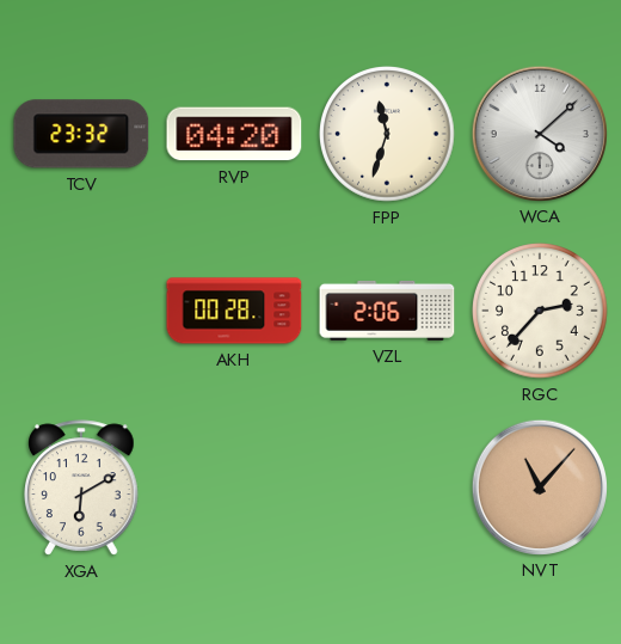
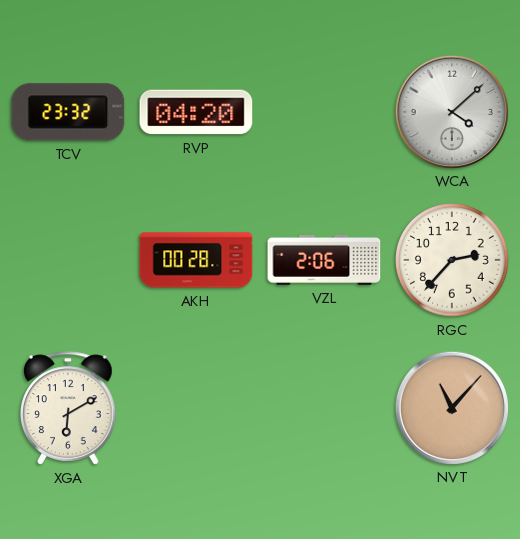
FPP: 11:33 -> none
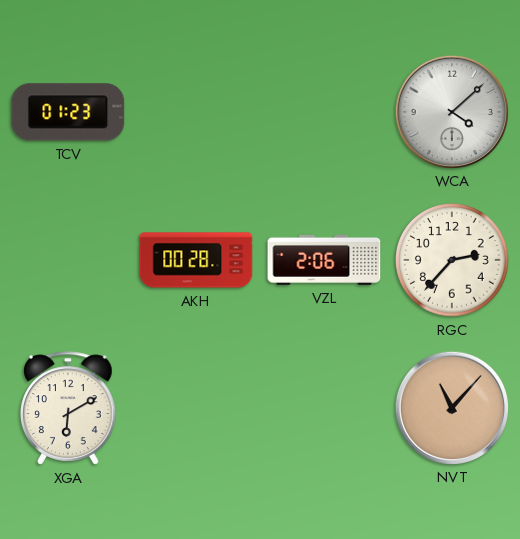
TCV: 23:32 -> 01:23
RVP: 04:20 -> none
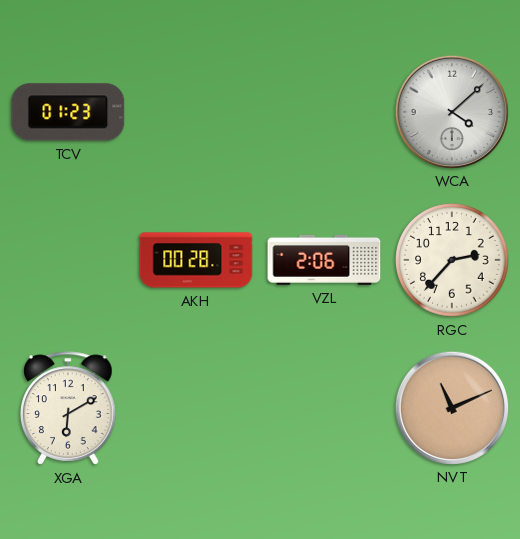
NVT: 11:07 -> 11:11
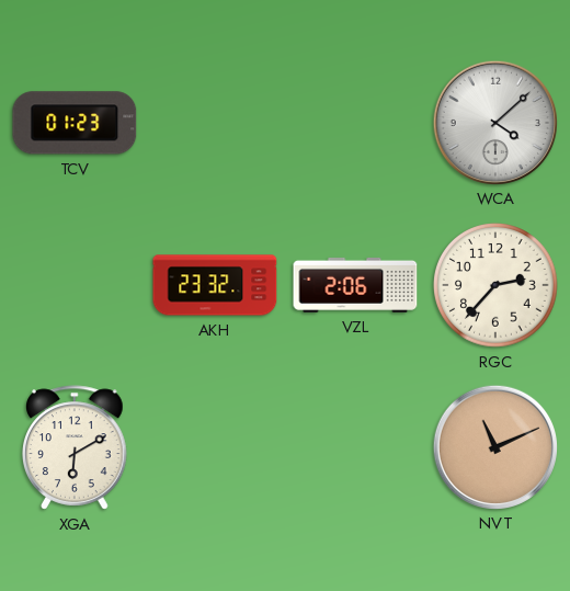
AKH: 00:28 -> 23:32
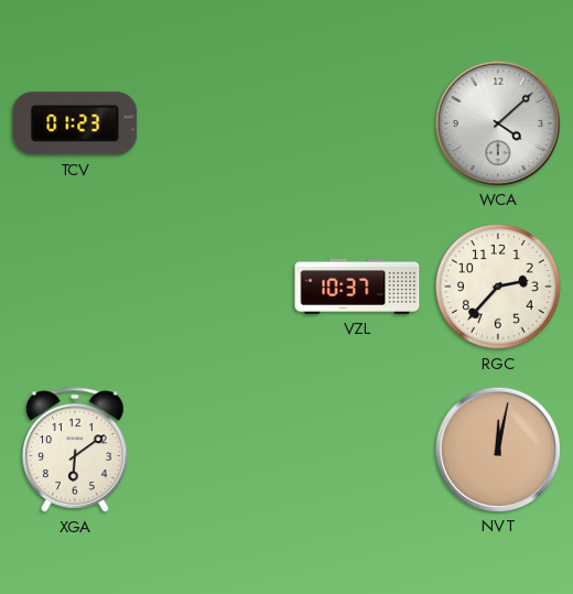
AKH: 23:32 -> none
VZL: 2:06 -> 10:37
XGA: 6:10 -> 6:09
NVT: 11:11 -> 12:02
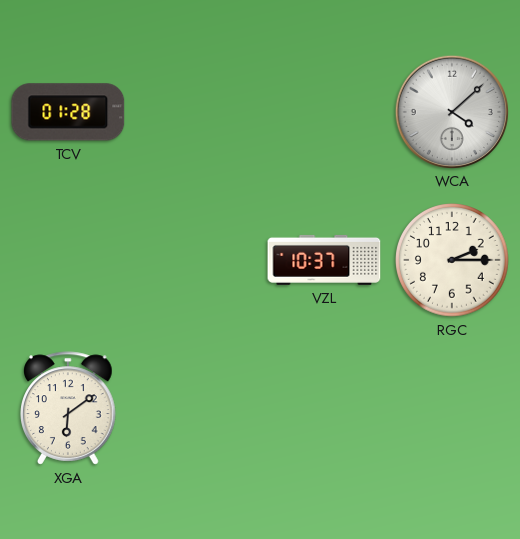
TCV: 01:23 -> 01:28
RGC: 2:37 -> 2:15
NVT: 12:02 -> none
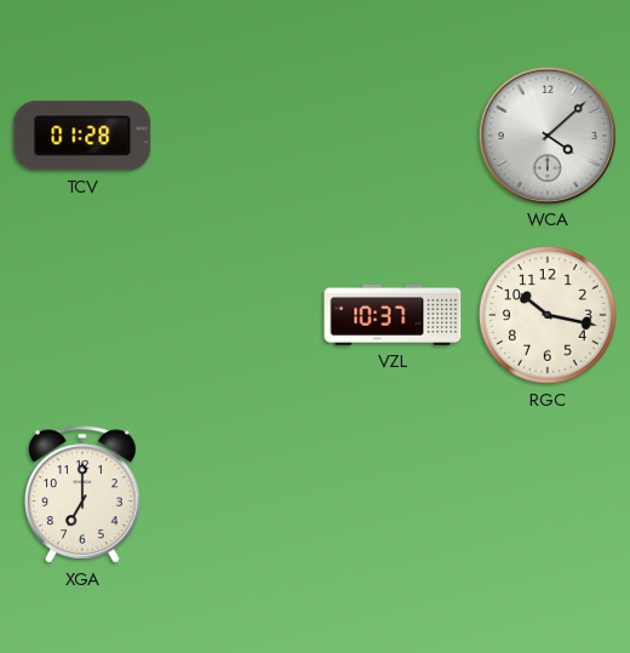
RGC: 2:15 -> 10:17
XGA: 6:09 -> 7:00
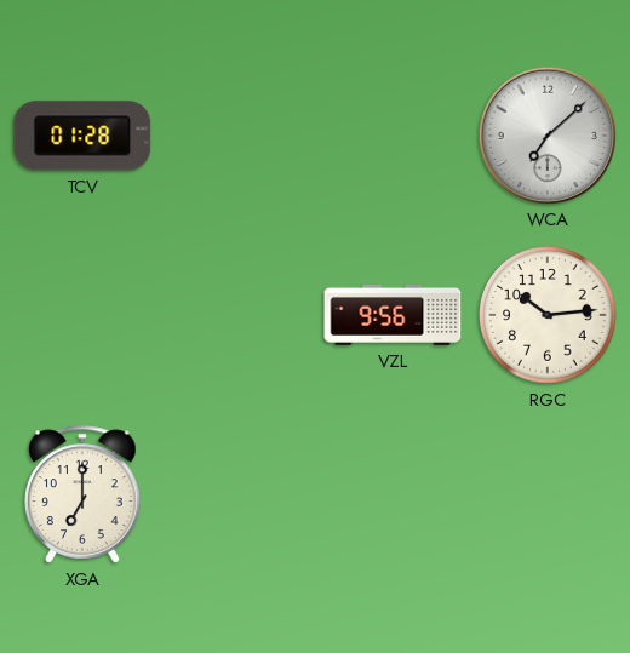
WCA: 4:08 -> 7:08
VZL: 10:37 -> 9:56
RGC: 10:17 -> 10:14
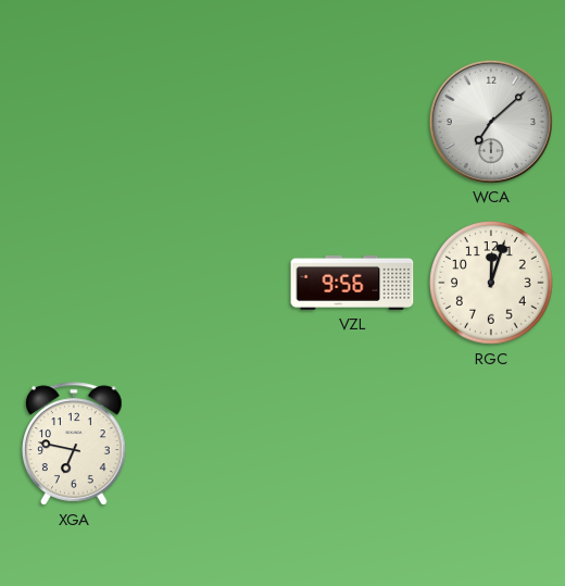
TCV: 01:28 -> none
RGC: 10:14 -> 12:03
XGA: 7:00 -> 6:47
